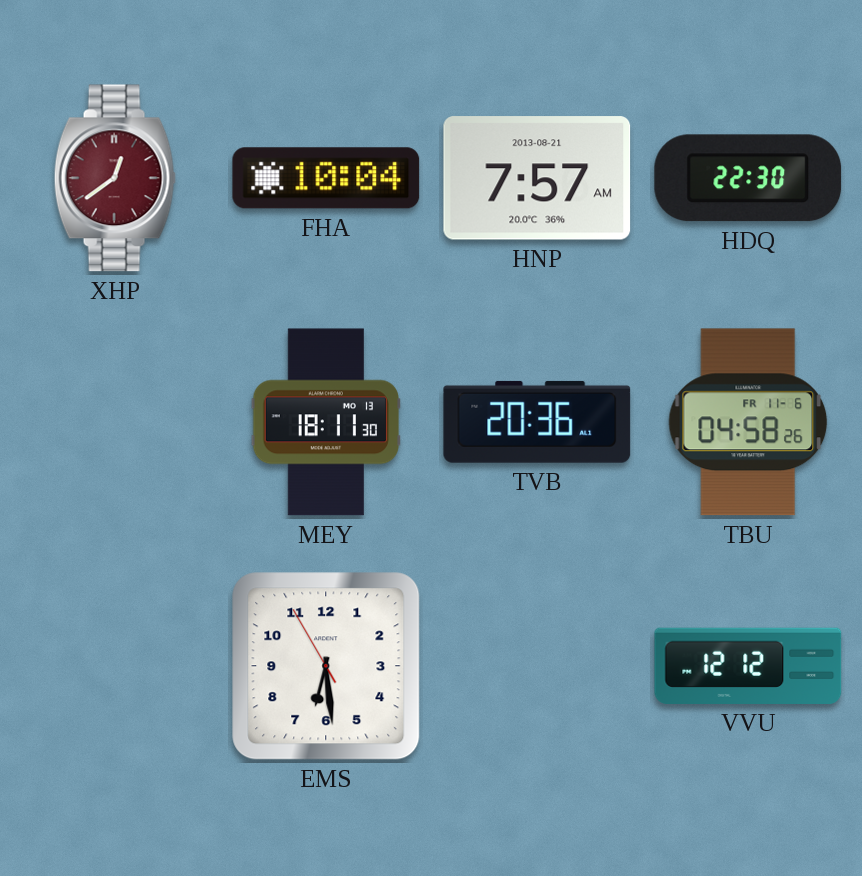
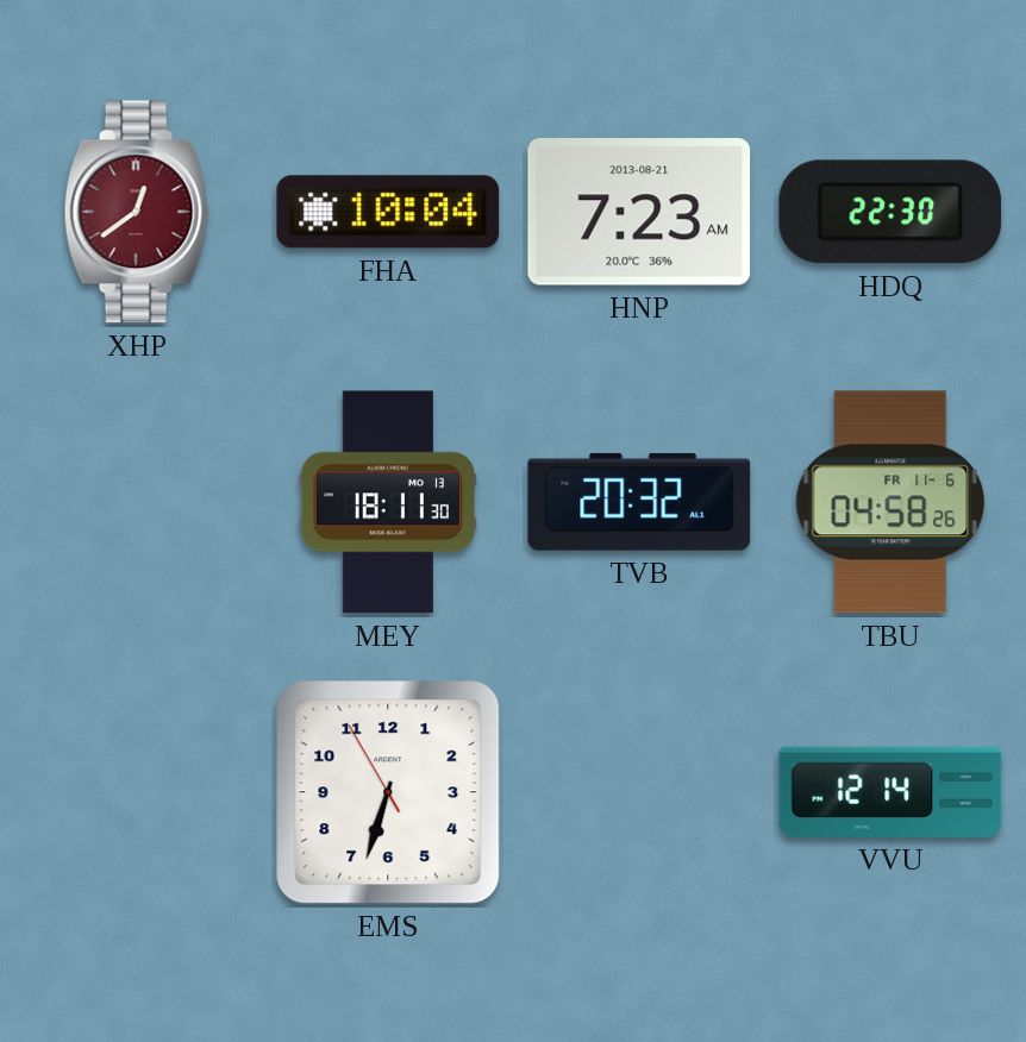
HNP: 7:57 -> 7:23
TVB: 20:36 -> 20:32
EMS: 6:28 -> 6:32
VVU: 12:12 -> 12:14
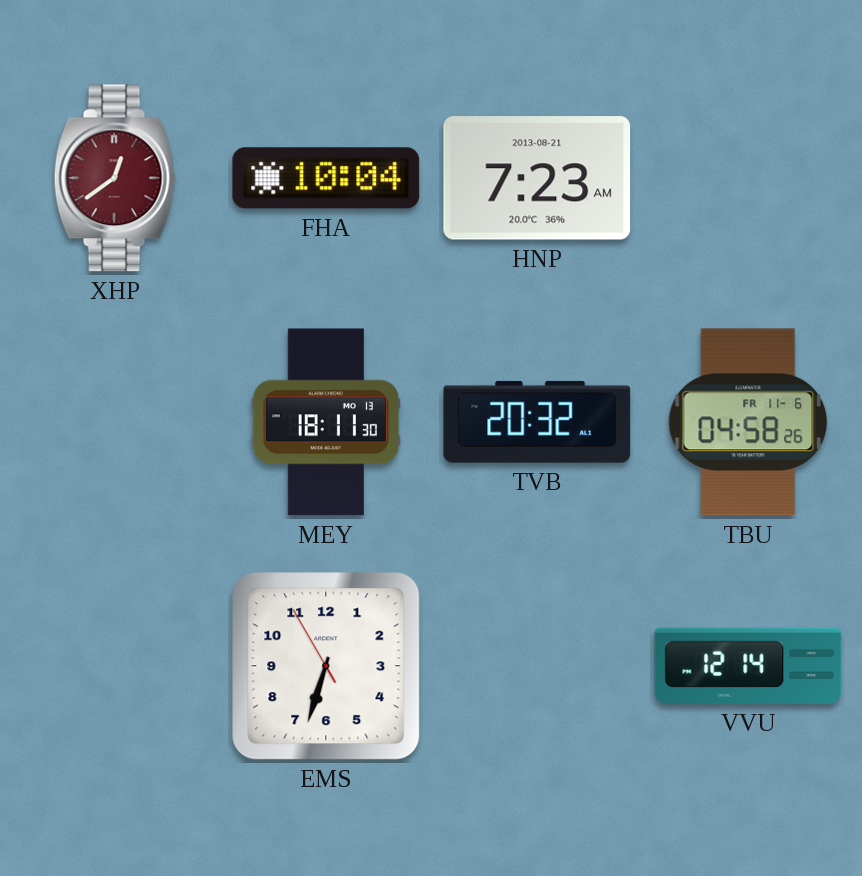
HDQ: 22:30 -> none
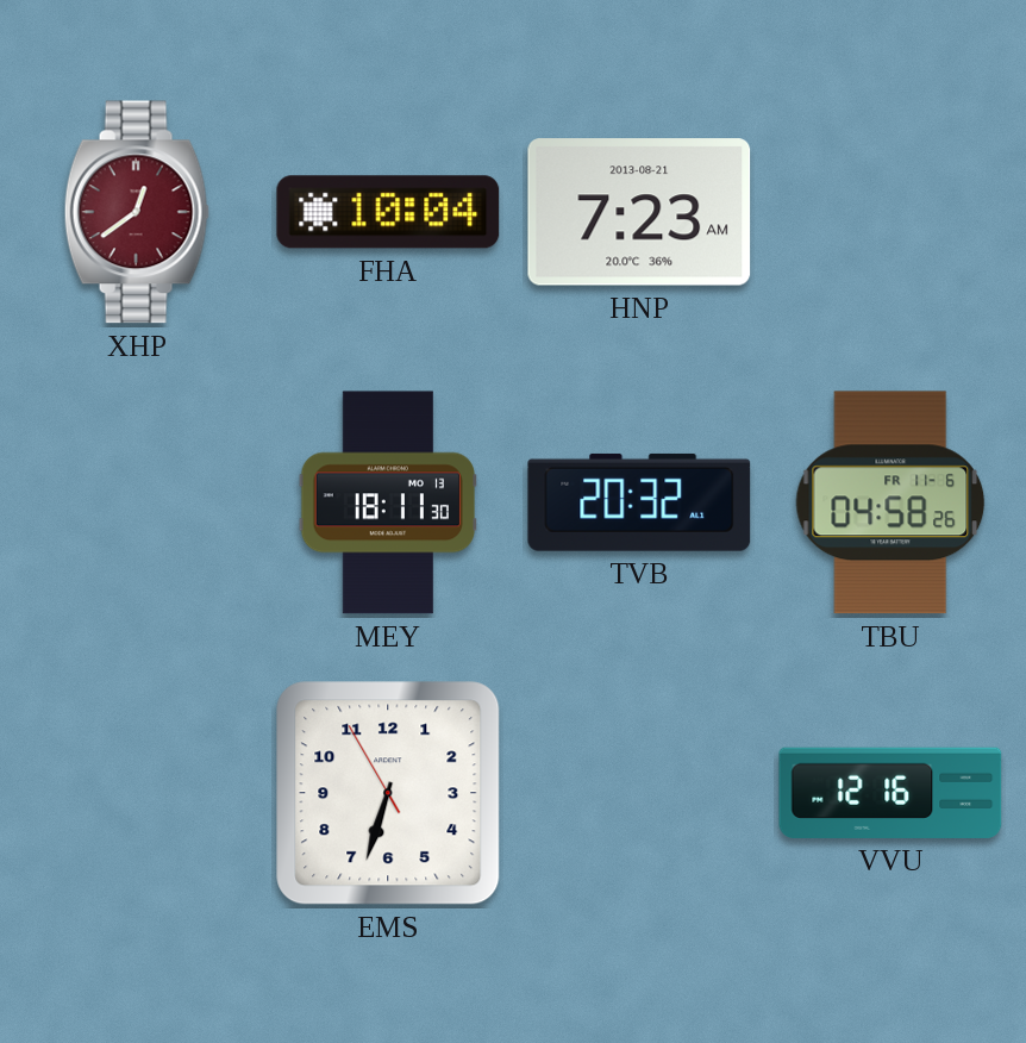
VVU: 12:14 -> 12:16
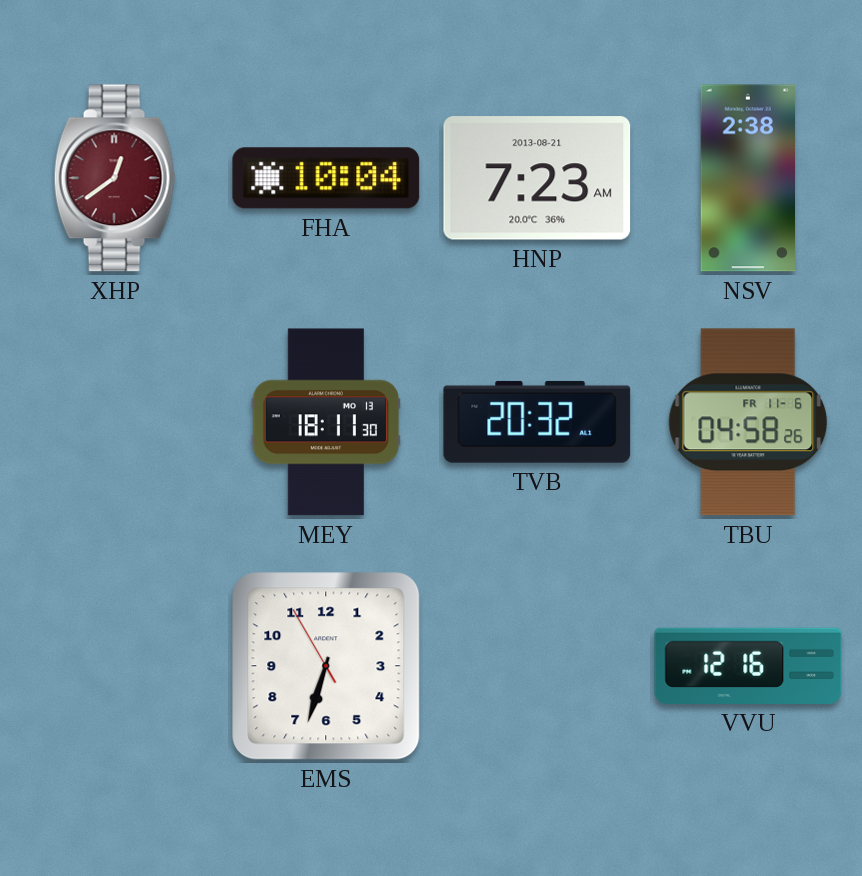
NSV: none -> 2:38
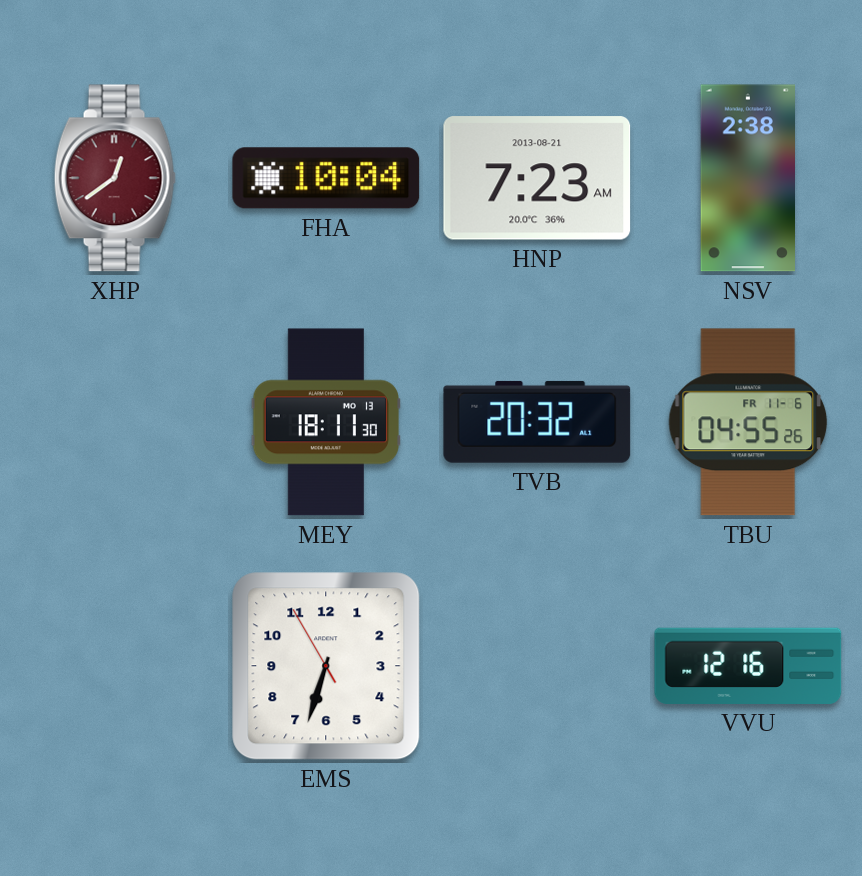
TBU: 04:58 -> 04:55
